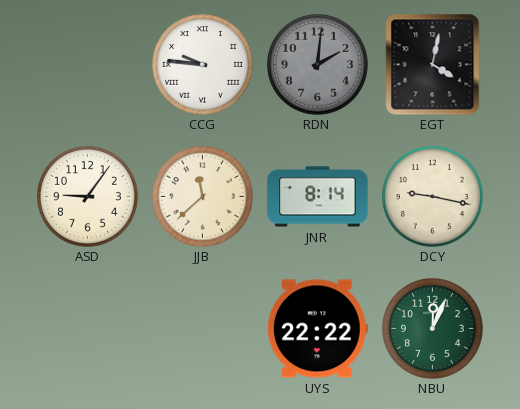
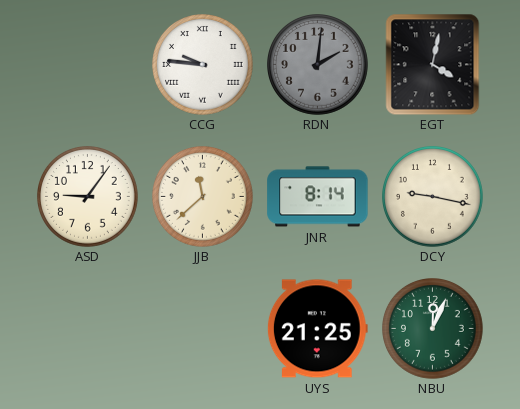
UYS: 22:22 -> 21:25
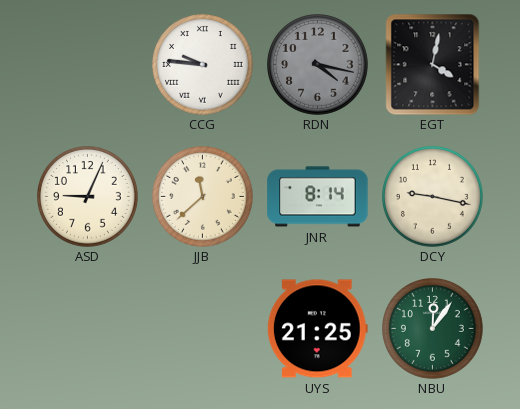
RDN: 2:01 -> 4:17
ASD: 9:06 -> 9:04
NBU: 12:04 -> 12:06
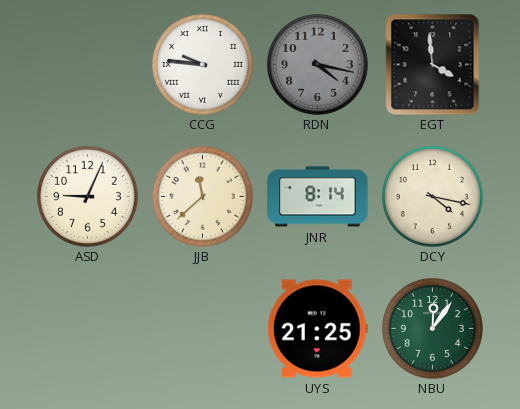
EGT: 4:02 -> 3:59
DCY: 9:17 -> 4:17
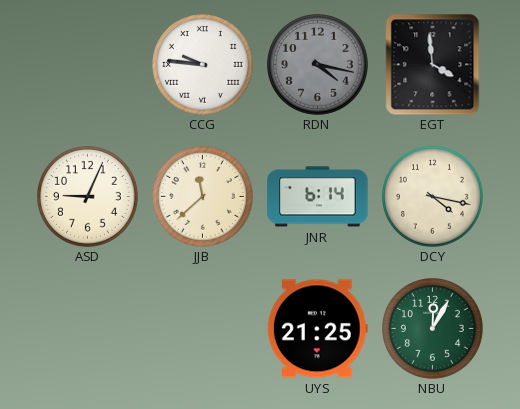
JNR: 8:14 -> 6:14
NBU: 12:06 -> 12:05
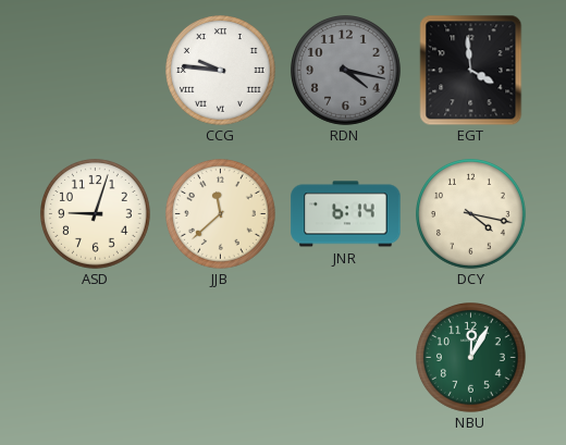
ASD: 9:04 -> 9:03
UYS: 21:25 -> none
